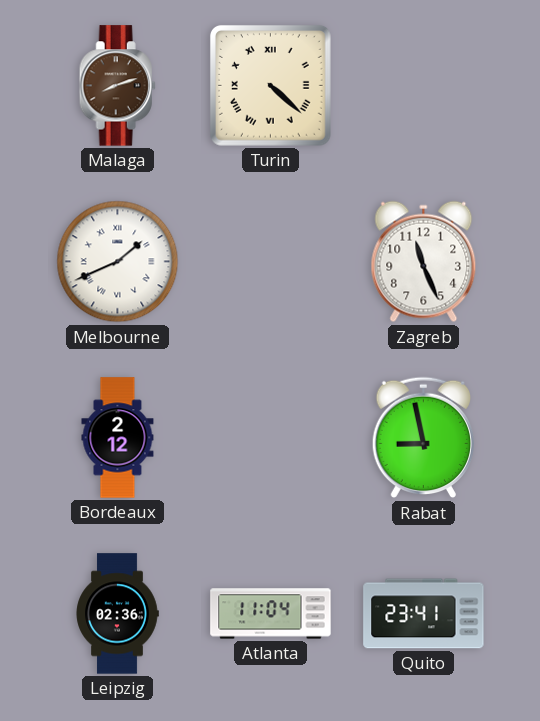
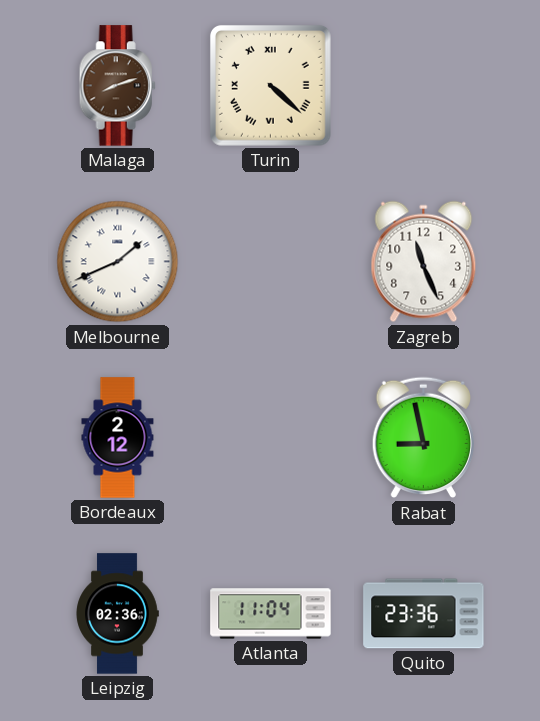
Quito: 23:41 -> 23:36
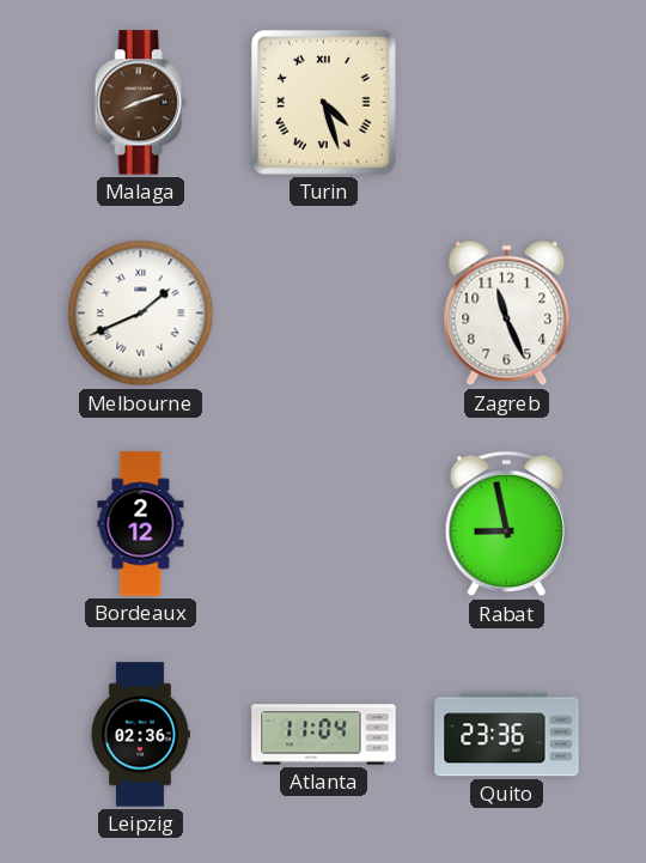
Turin: 4:22 -> 4:27
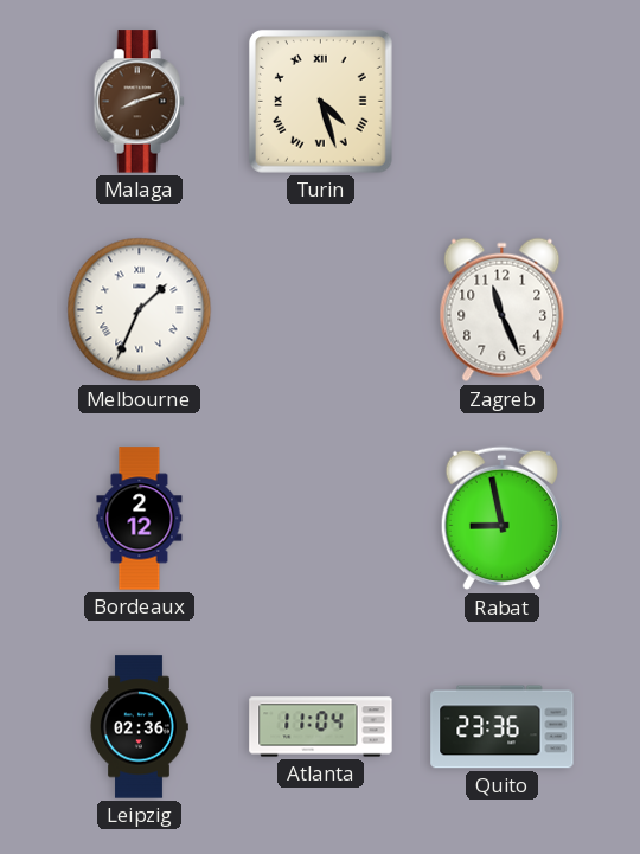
Melbourne: 1:41 -> 1:34
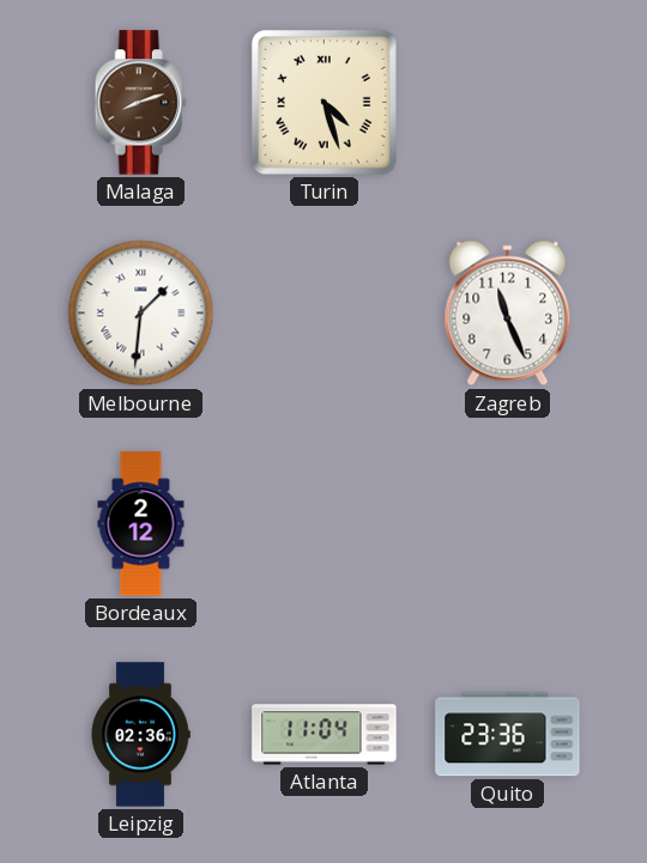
Melbourne: 1:34 -> 1:31
Rabat: 8:58 -> none
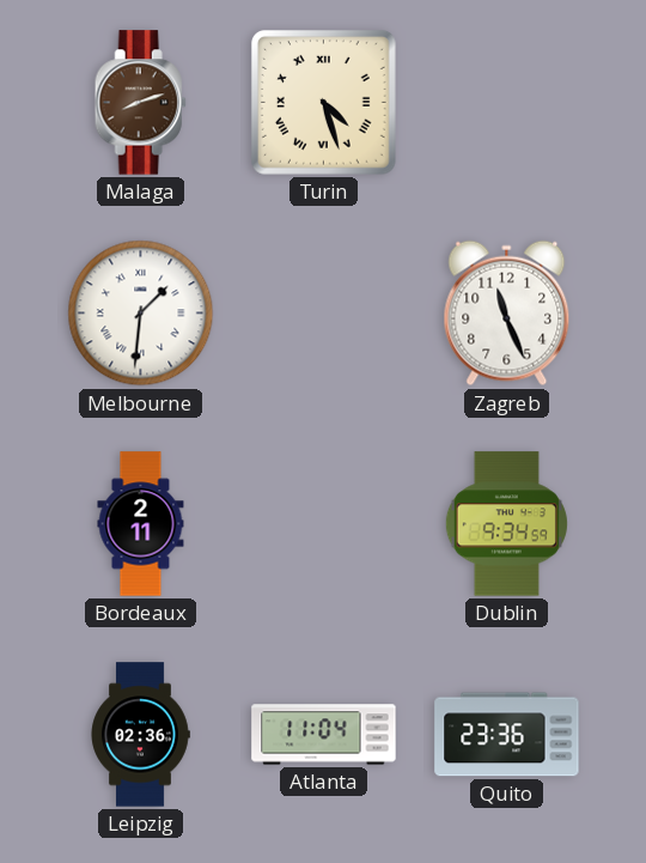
Bordeaux: 2:12 -> 2:11
Dublin: none -> 9:34
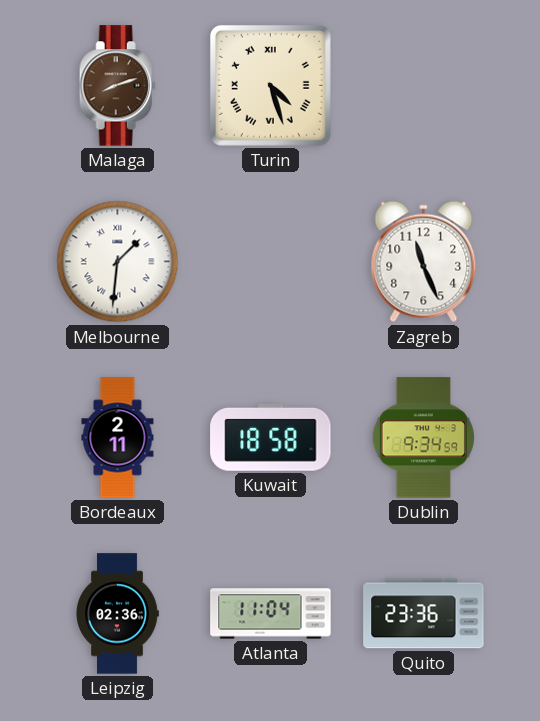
Kuwait: none -> 18:58
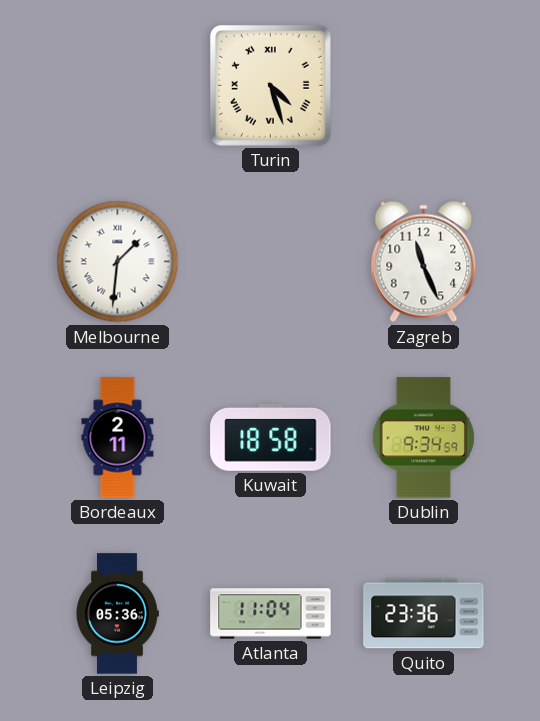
Malaga: 8:12 -> none
Leipzig: 02:36 -> 05:36
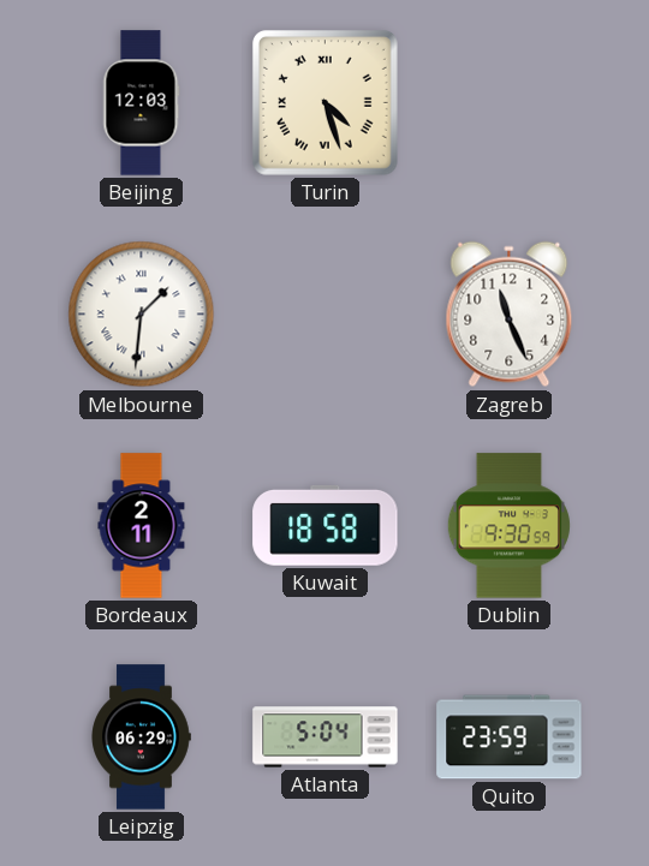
Beijing: none -> 12:03
Dublin: 9:34 -> 9:30
Leipzig: 05:36 -> 06:29
Atlanta: 11:04 -> 5:04
Quito: 23:36 -> 23:59
